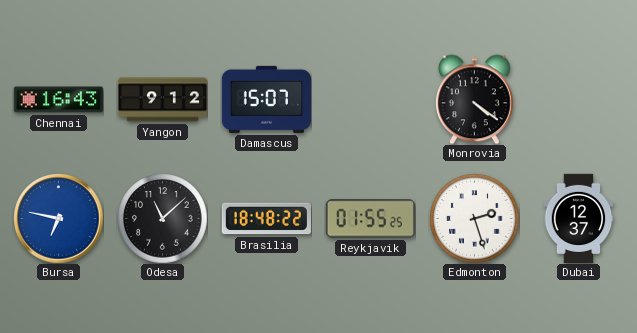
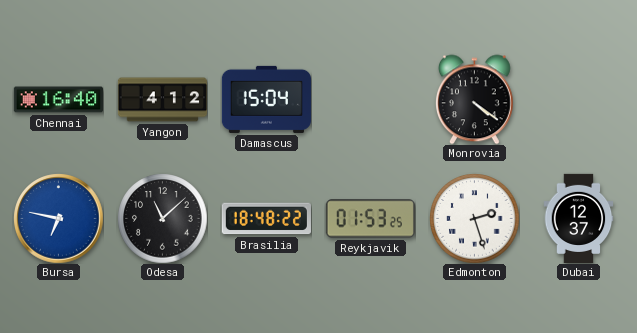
Chennai: 16:43 -> 16:40
Yangon: 9:12 -> 4:12
Damascus: 15:07 -> 15:04
Reykjavik: 01:55 -> 01:53
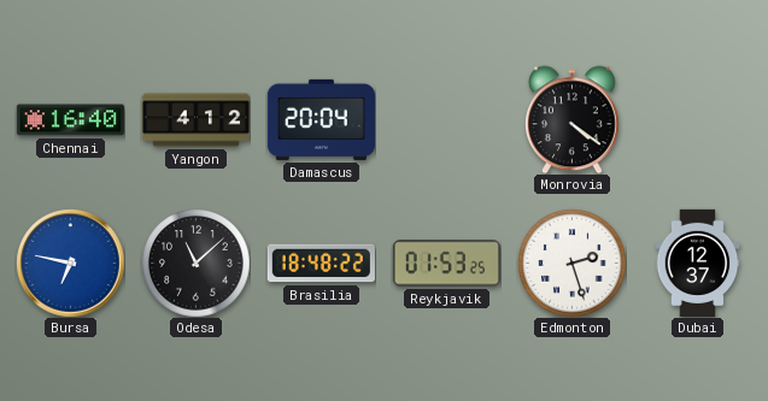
Damascus: 15:04 -> 20:04
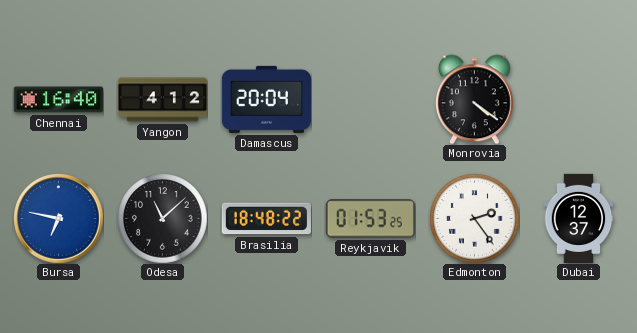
Edmonton: 2:27 -> 2:24
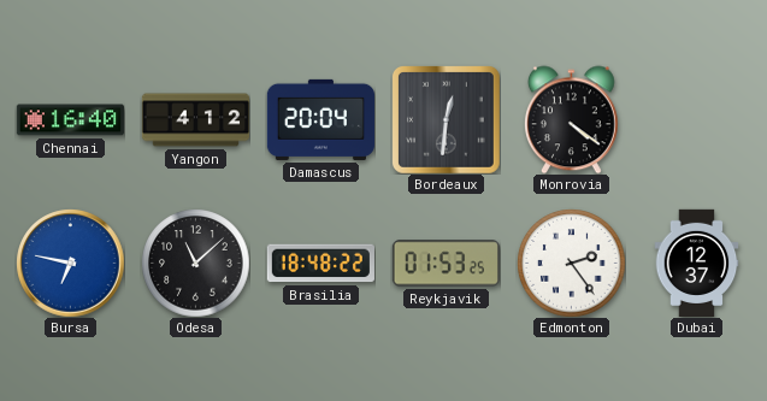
Bordeaux: none -> 12:31
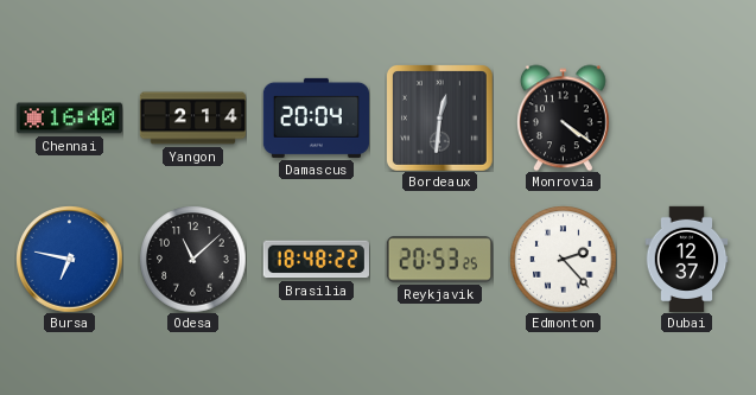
Yangon: 4:12 -> 2:14
Reykjavik: 01:53 -> 20:53
Edmonton: 2:24 -> 2:23
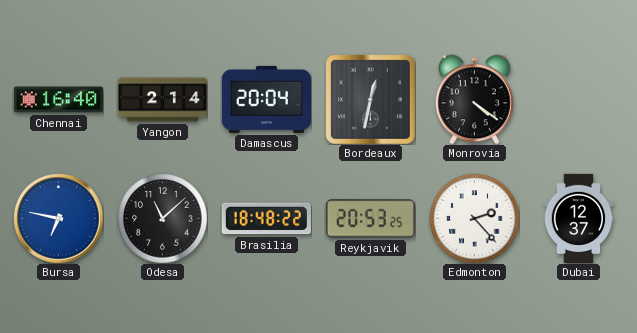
Bordeaux: 12:31 -> 12:32
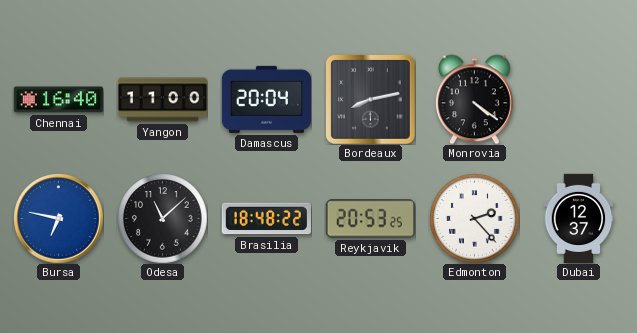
Yangon: 2:14 -> 11:00
Bordeaux: 12:32 -> 8:13
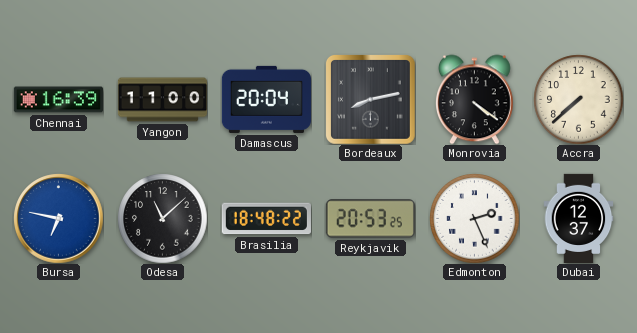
Chennai: 16:40 -> 16:39
Accra: none -> 7:38
Edmonton: 2:23 -> 2:26
